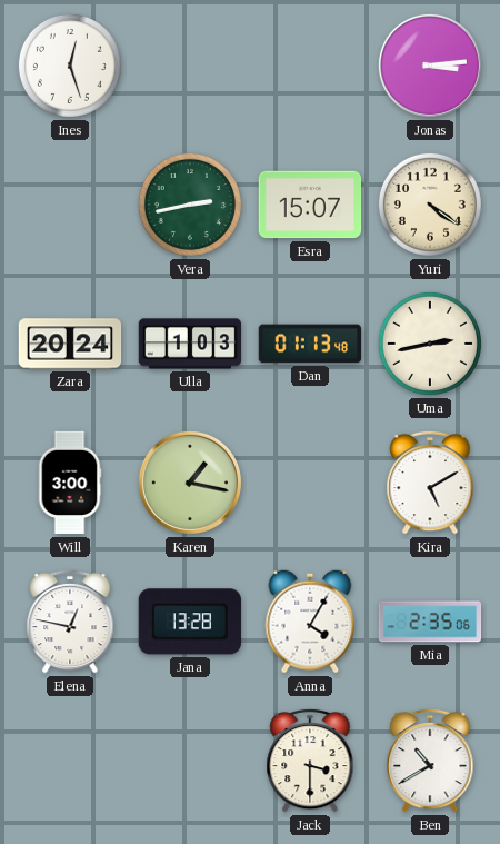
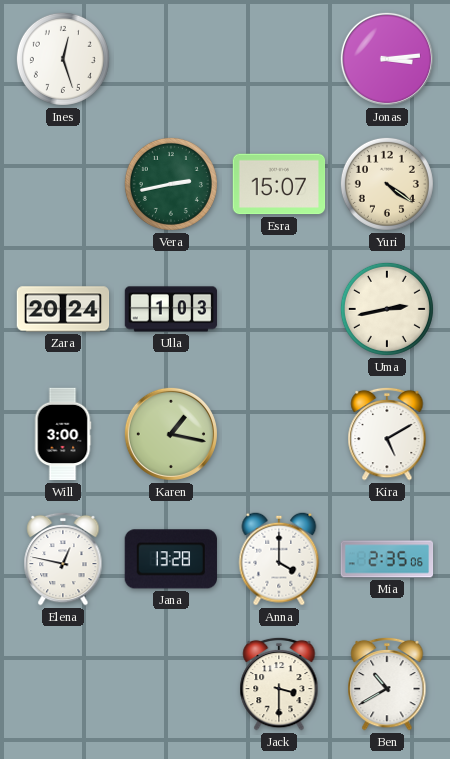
Dan: 01:13 -> none
Anna: 4:05 -> 4:00
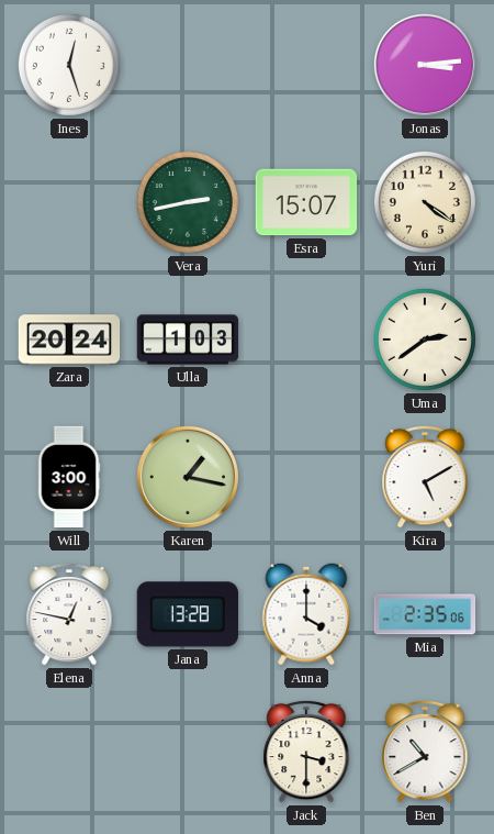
Uma: 2:43 -> 2:39
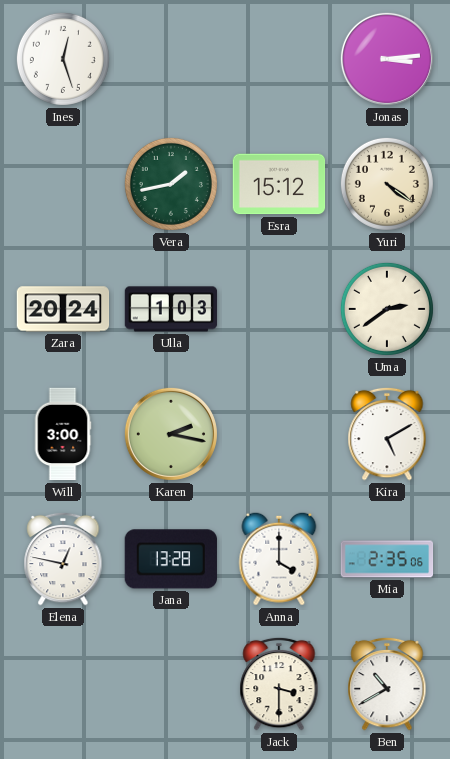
Vera: 2:43 -> 1:43
Esra: 15:07 -> 15:12
Karen: 1:17 -> 2:17
